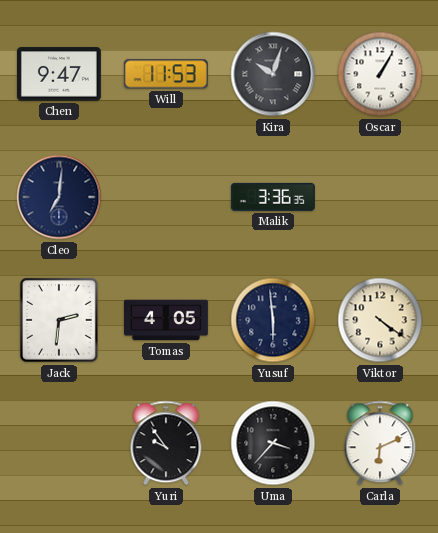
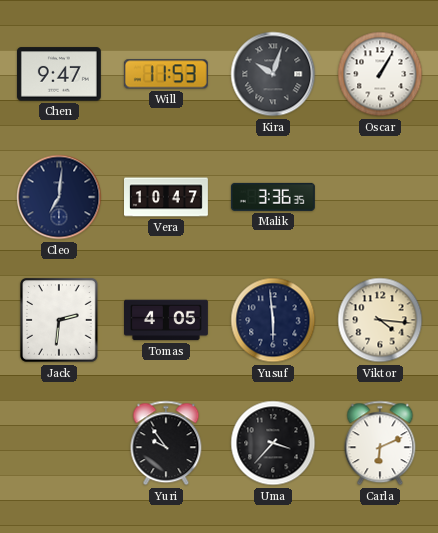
Vera: none -> 10:47
Viktor: 4:21 -> 4:16
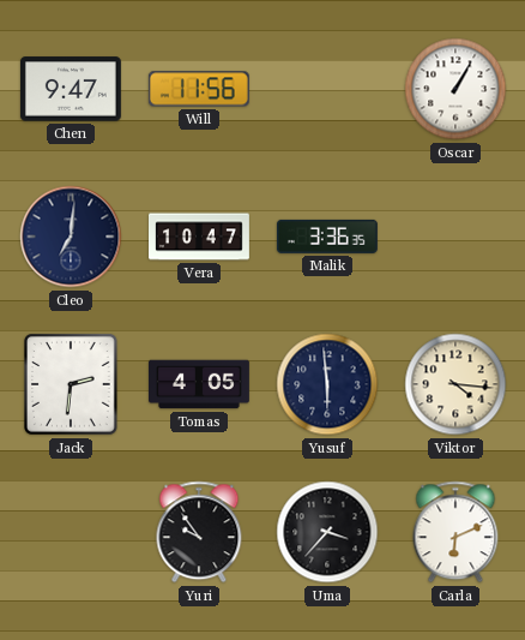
Will: 11:53 -> 11:56
Kira: 10:03 -> none
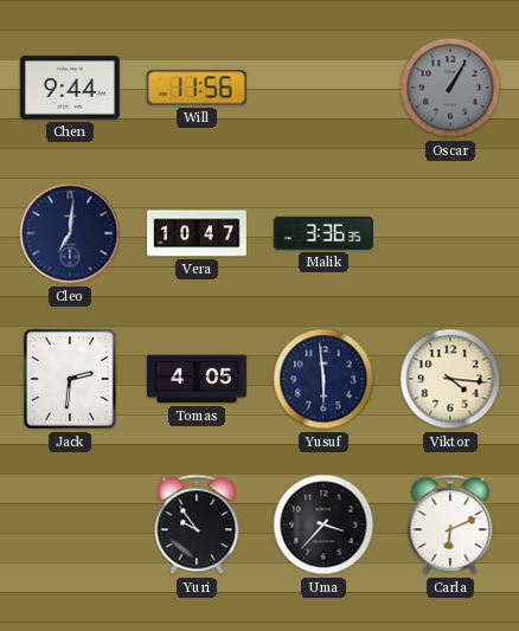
Chen: 9:47 -> 9:44
Oscar dial: white -> grey
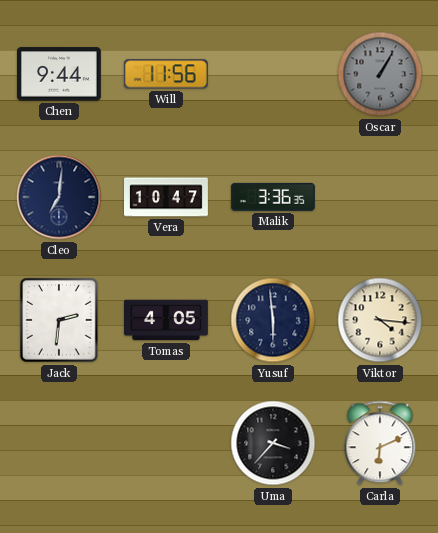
Yuri: 9:54 -> none
